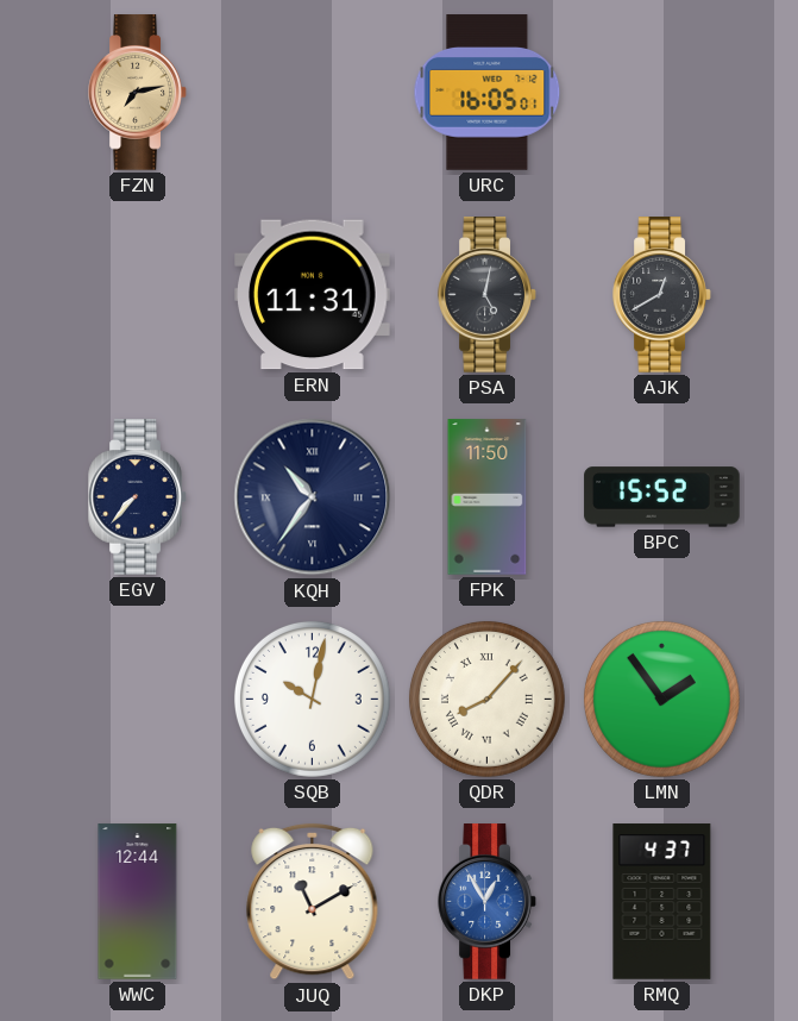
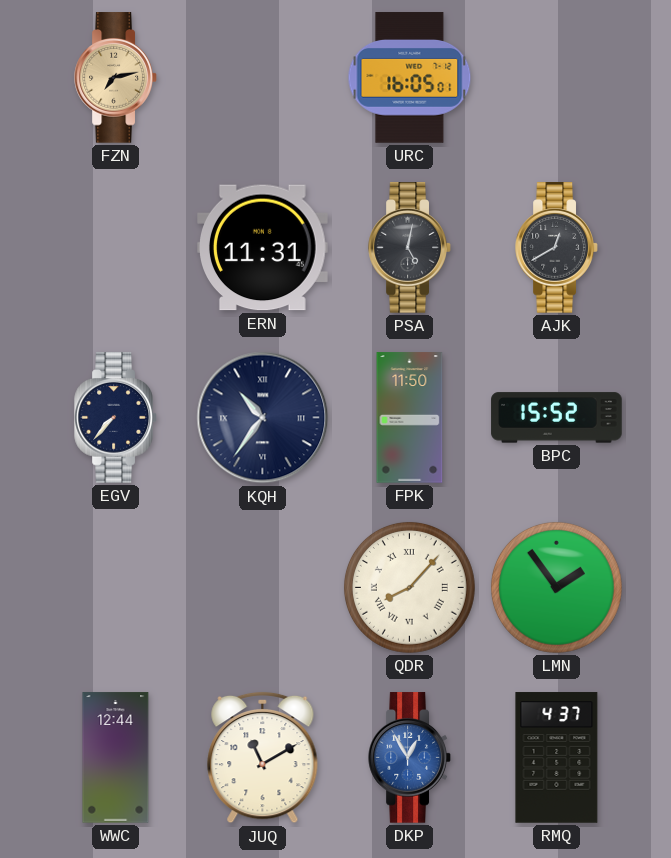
SQB: 10:02 -> none
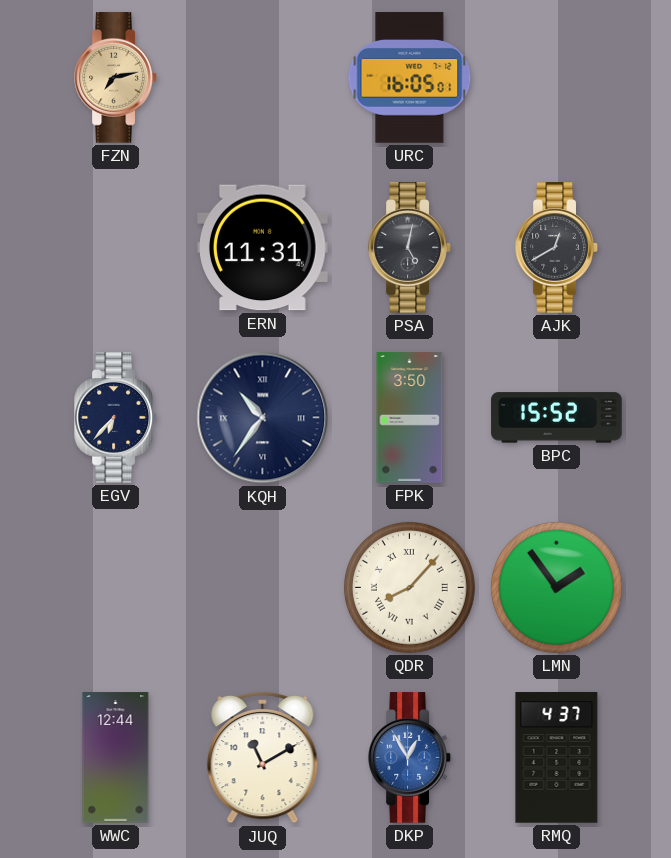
EGV: 7:37 -> 6:37
FPK: 11:50 -> 3:50
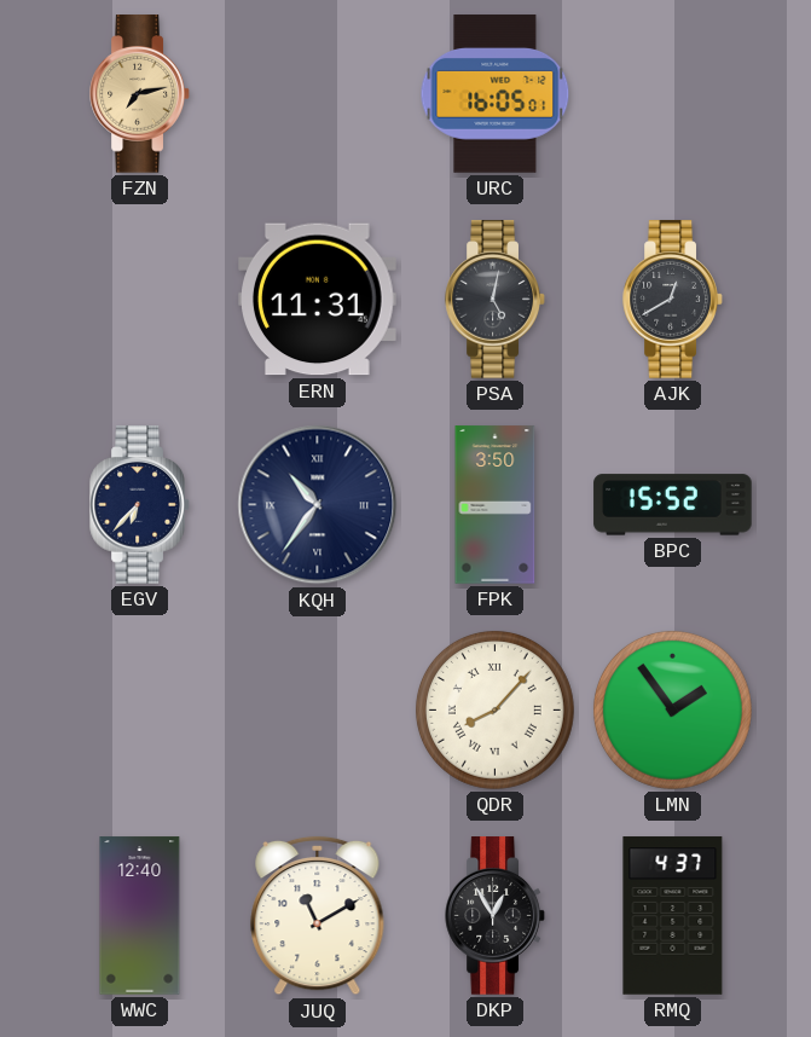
WWC: 12:44 -> 12:40
DKP dial: blue -> black
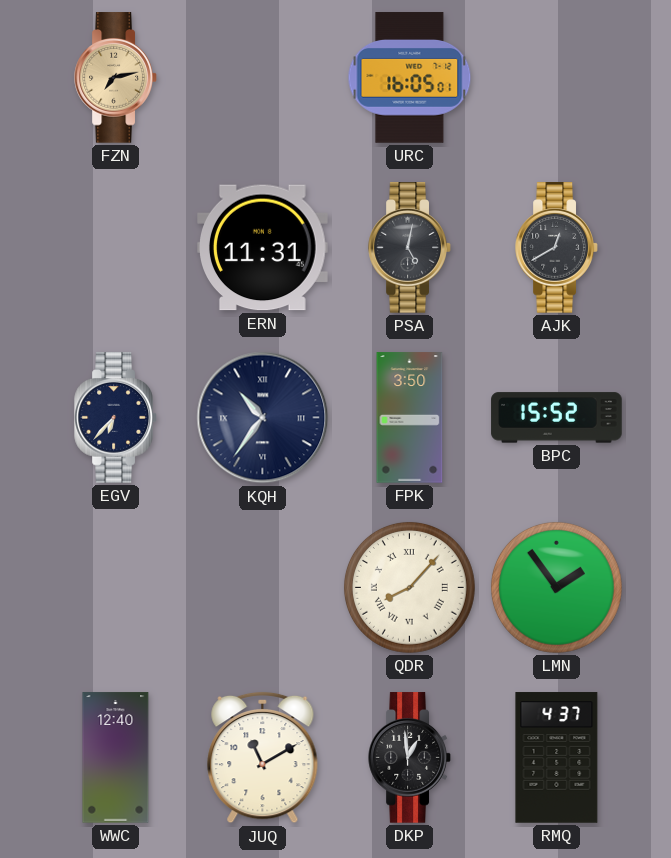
DKP: 12:55 -> 12:59
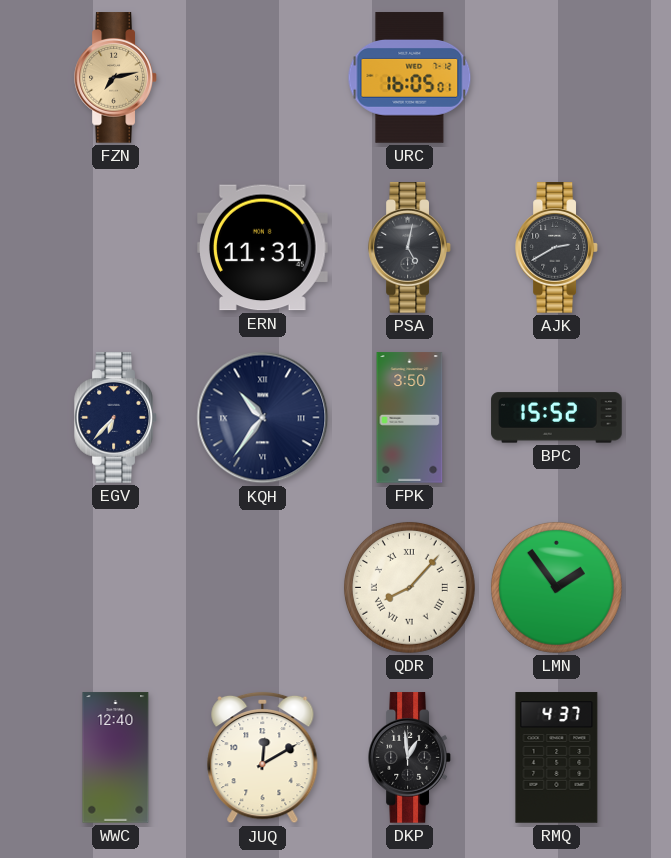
AJK: 12:40 -> 2:40
JUQ: 11:10 -> 12:10
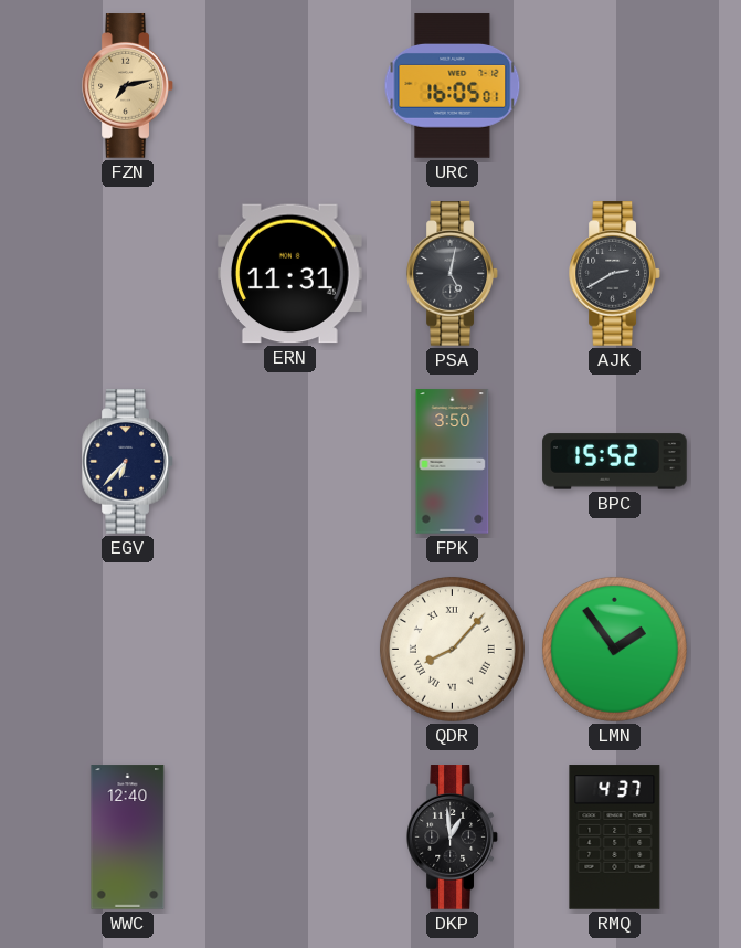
KQH: 10:36 -> none
JUQ: 12:10 -> none
